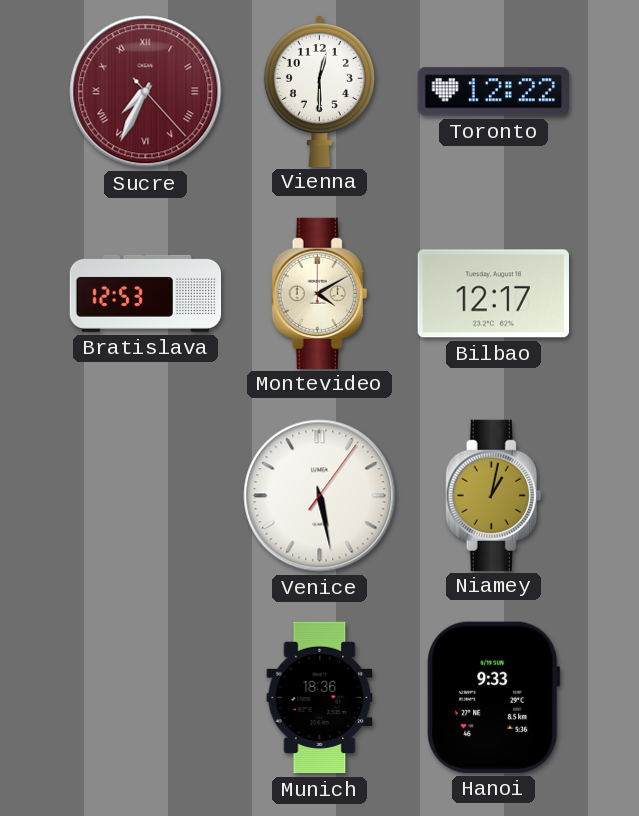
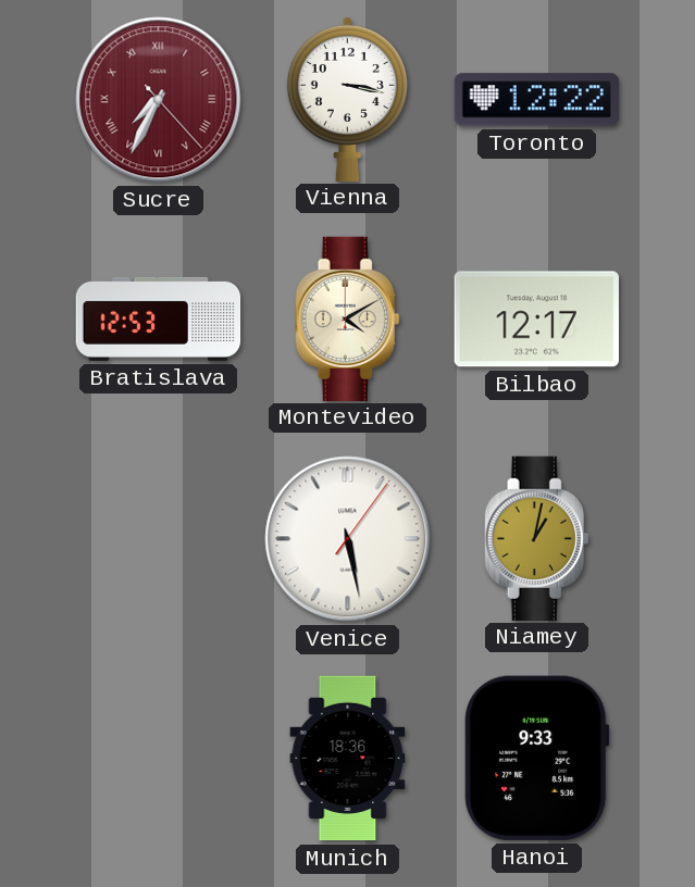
Vienna: 12:30 -> 3:17
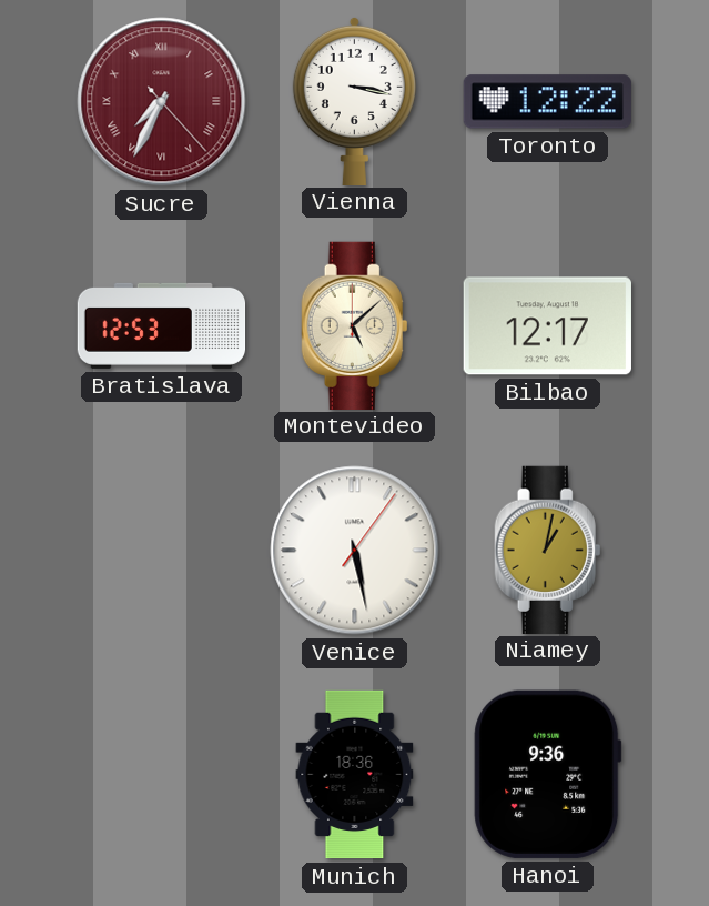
Montevideo: 4:10 -> 5:08
Hanoi: 9:33 -> 9:36
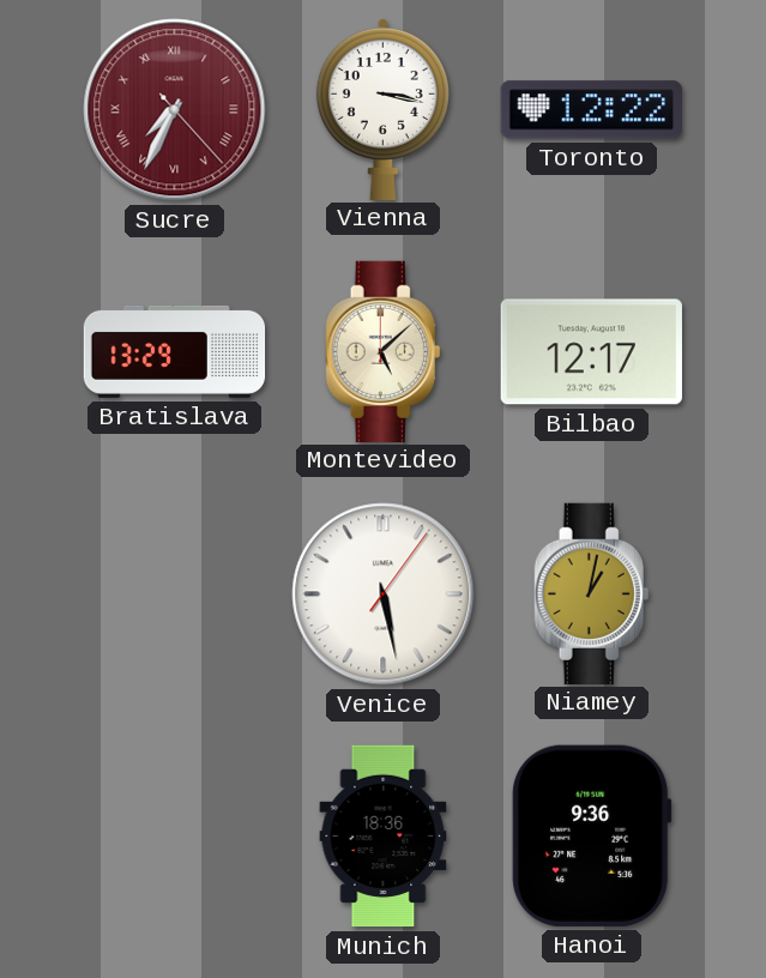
Bratislava: 12:53 -> 13:29
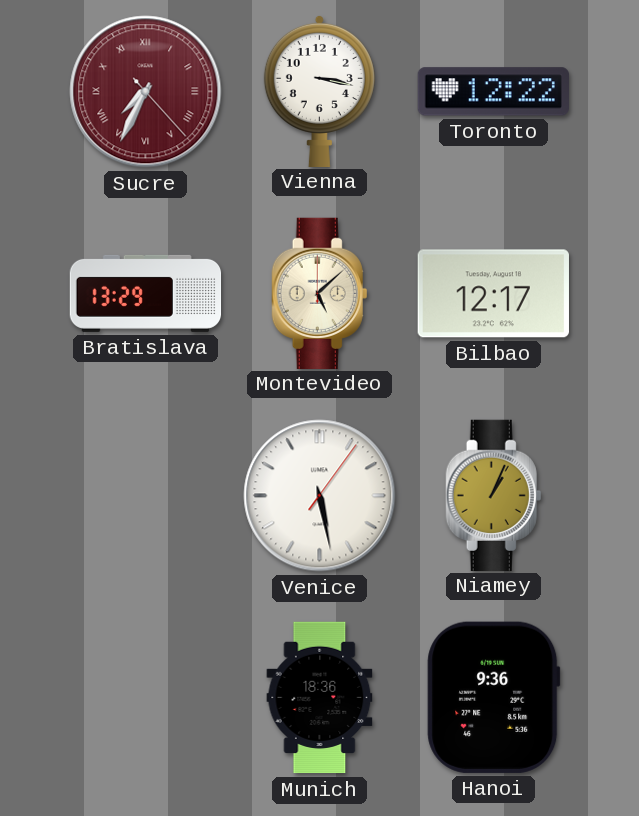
Niamey: 1:02 -> 1:04
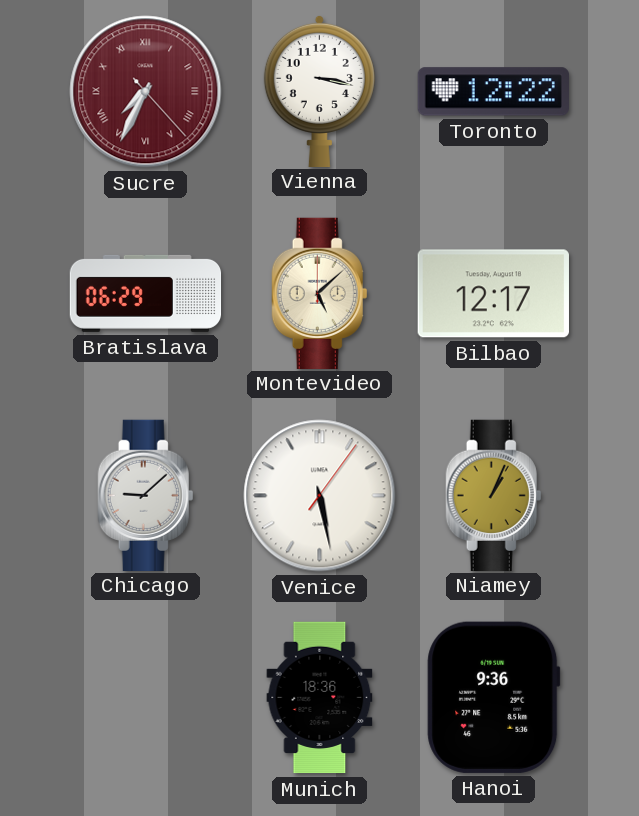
Bratislava: 13:29 -> 06:29
Chicago: none -> 9:08
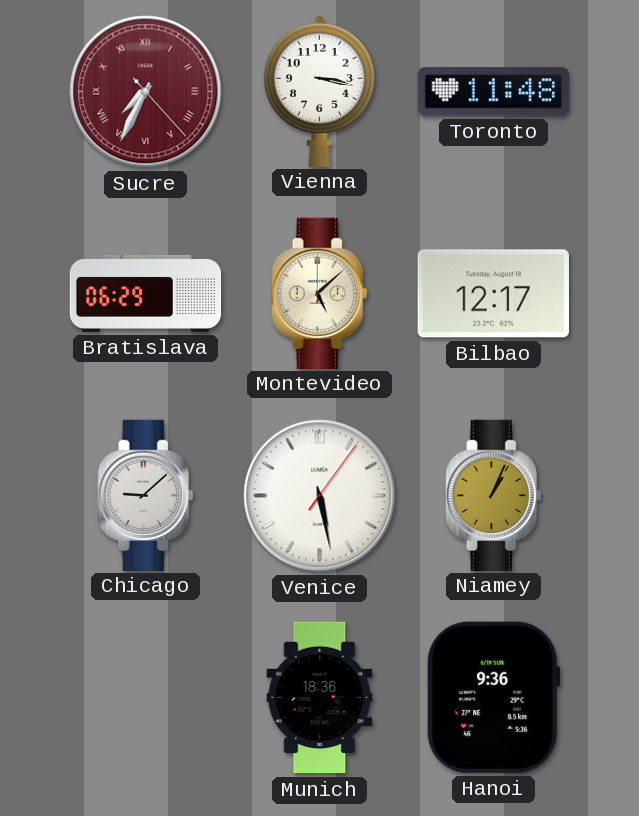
Toronto: 12:22 -> 11:48
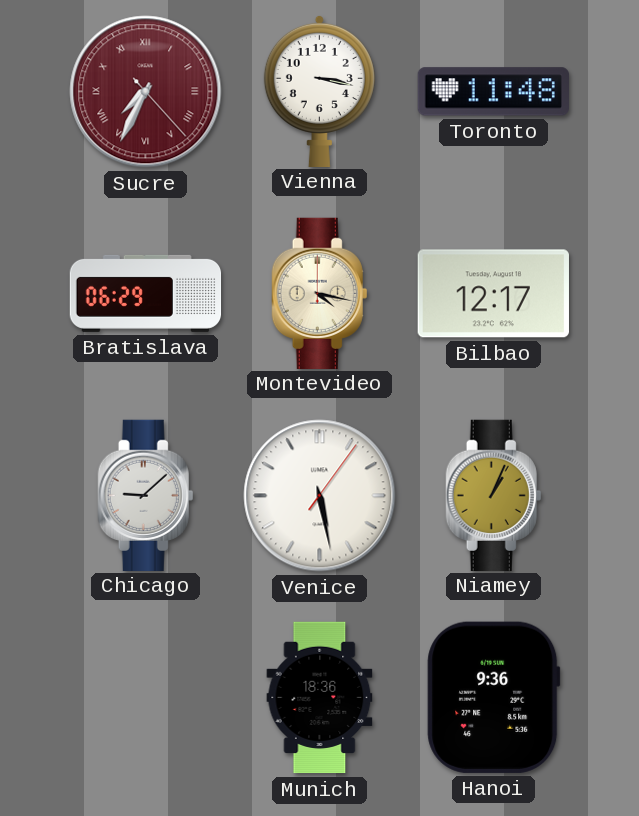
Montevideo: 5:08 -> 4:17
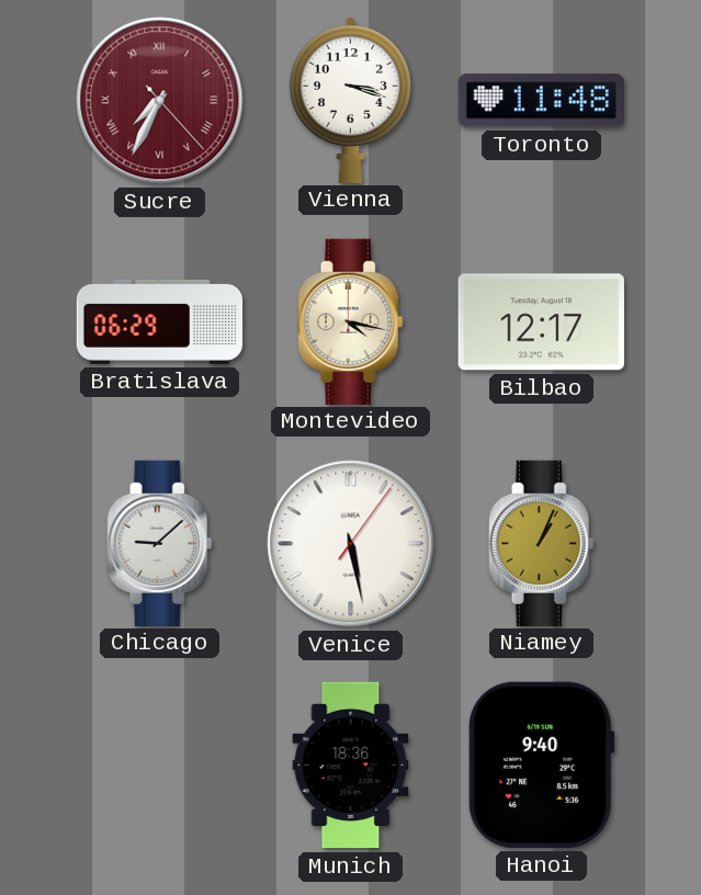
Vienna: 3:17 -> 3:18
Hanoi: 9:36 -> 9:40
